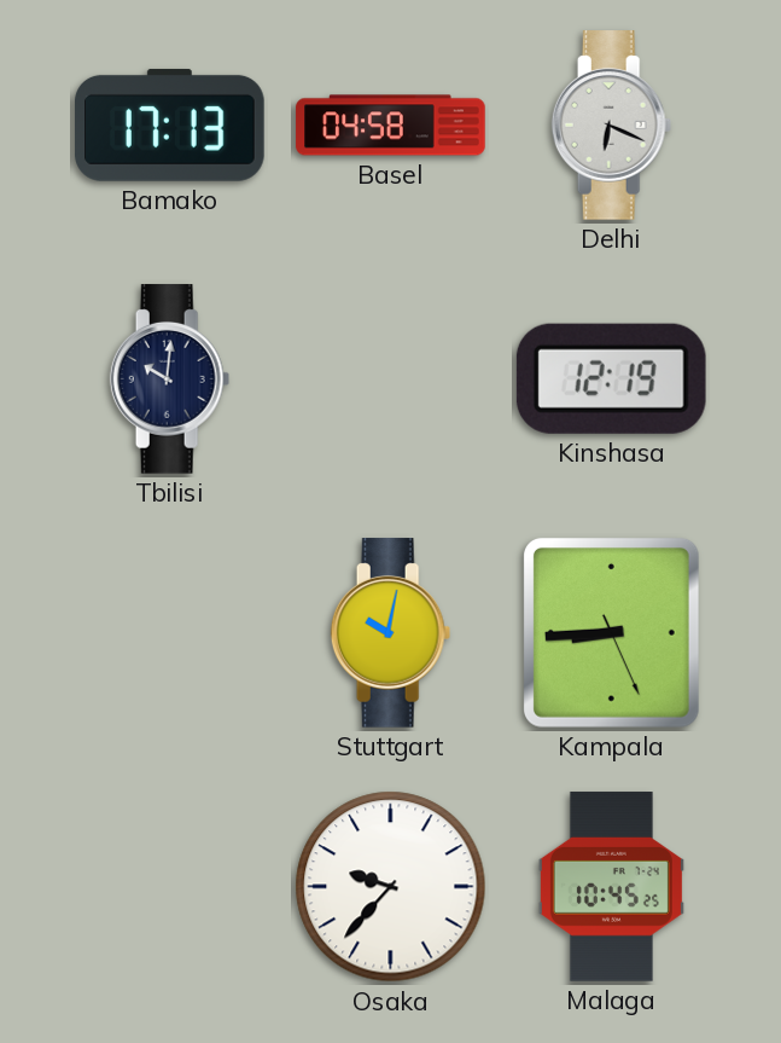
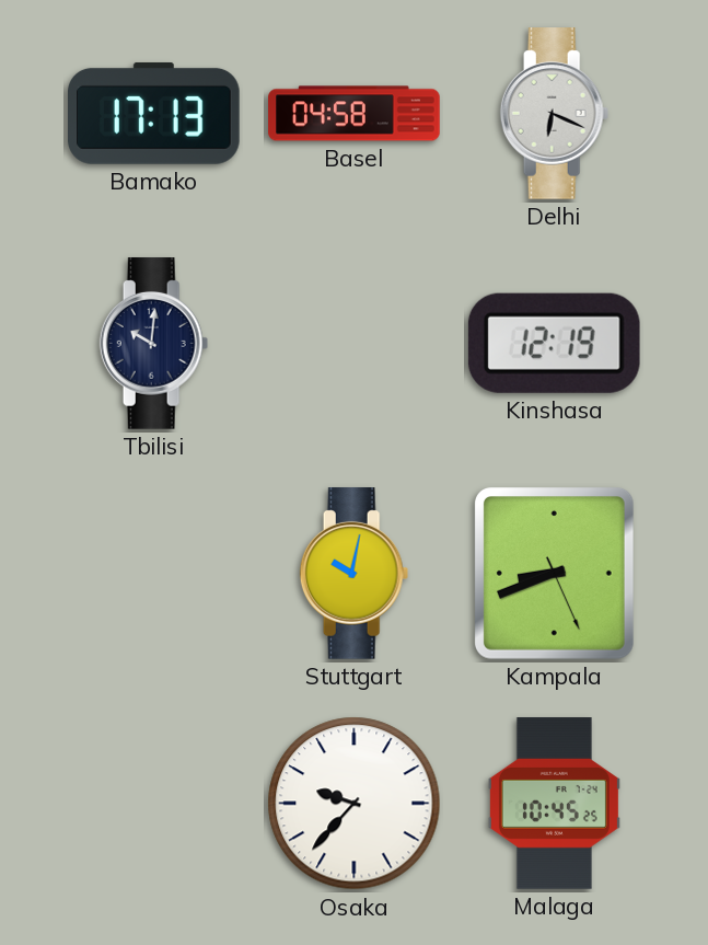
Kampala: 8:44 -> 8:41
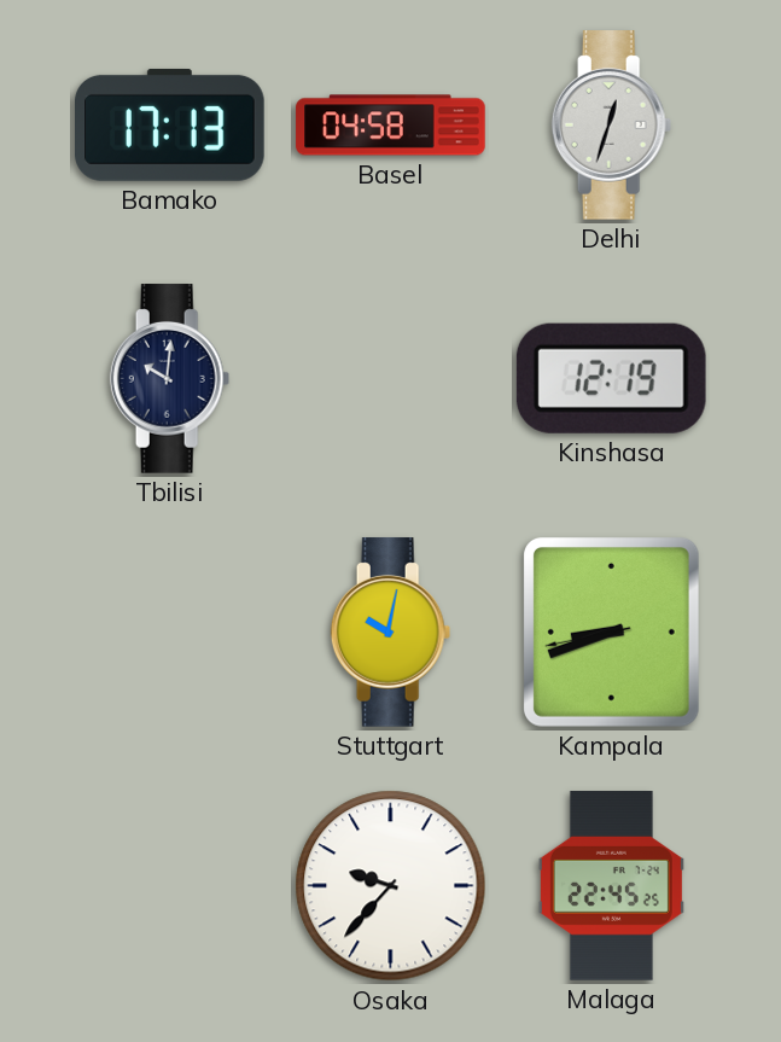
Delhi: 6:19 -> 12:33
Kampala: 8:41:26 -> 8:41:43
Malaga: 10:45 -> 22:45
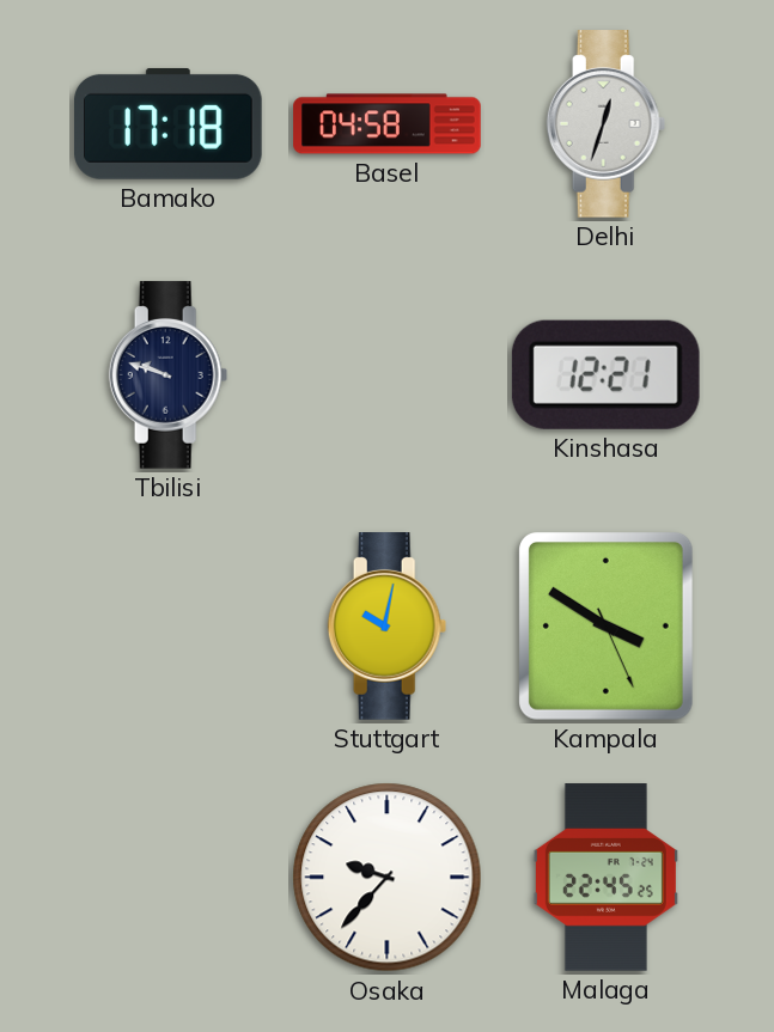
Bamako: 17:13 -> 17:18
Tbilisi: 10:01 -> 9:48
Kinshasa: 12:19 -> 12:21
Kampala: 8:41 -> 3:50
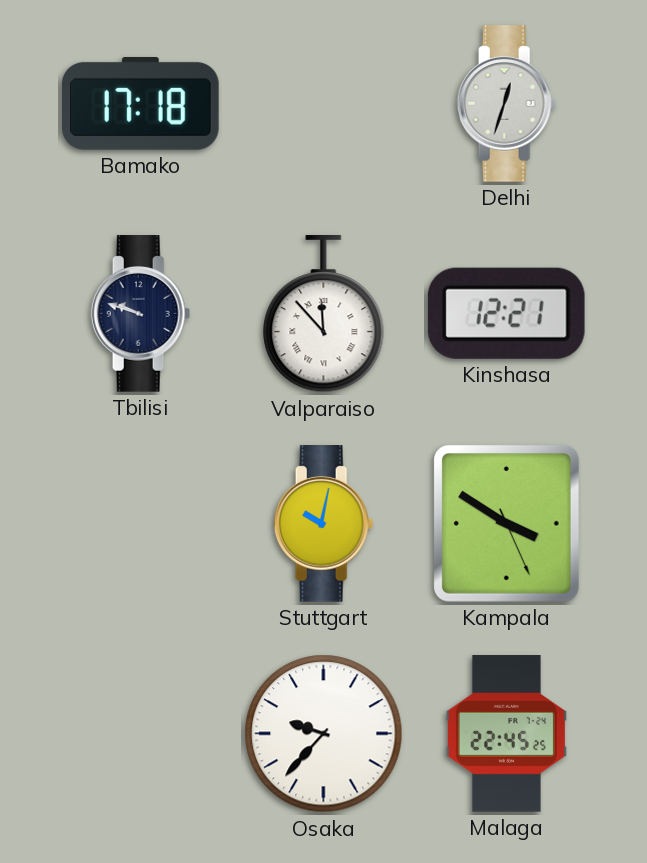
Basel: 04:58 -> none
Valparaiso: none -> 11:53
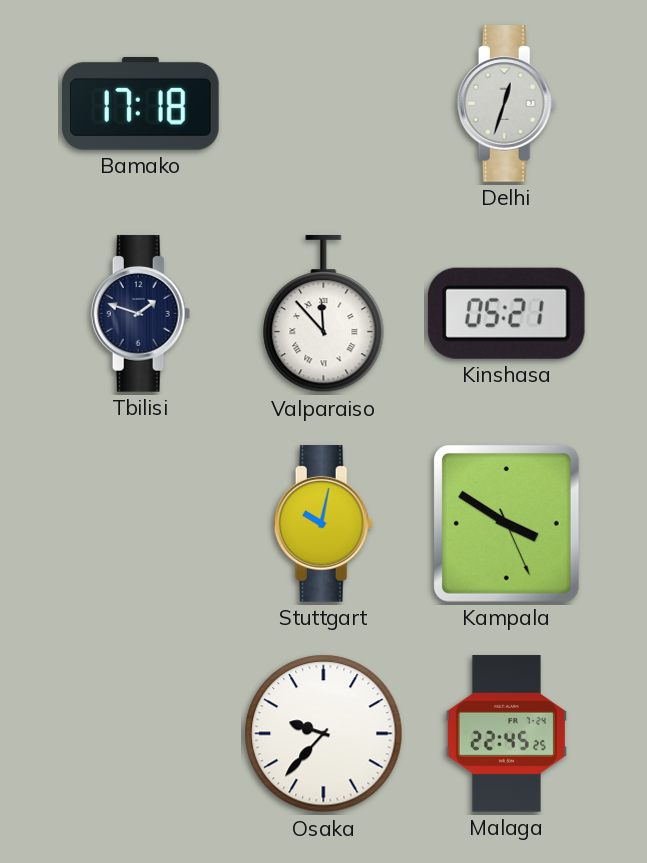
Tbilisi: 9:48 -> 1:48
Kinshasa: 12:21 -> 05:21
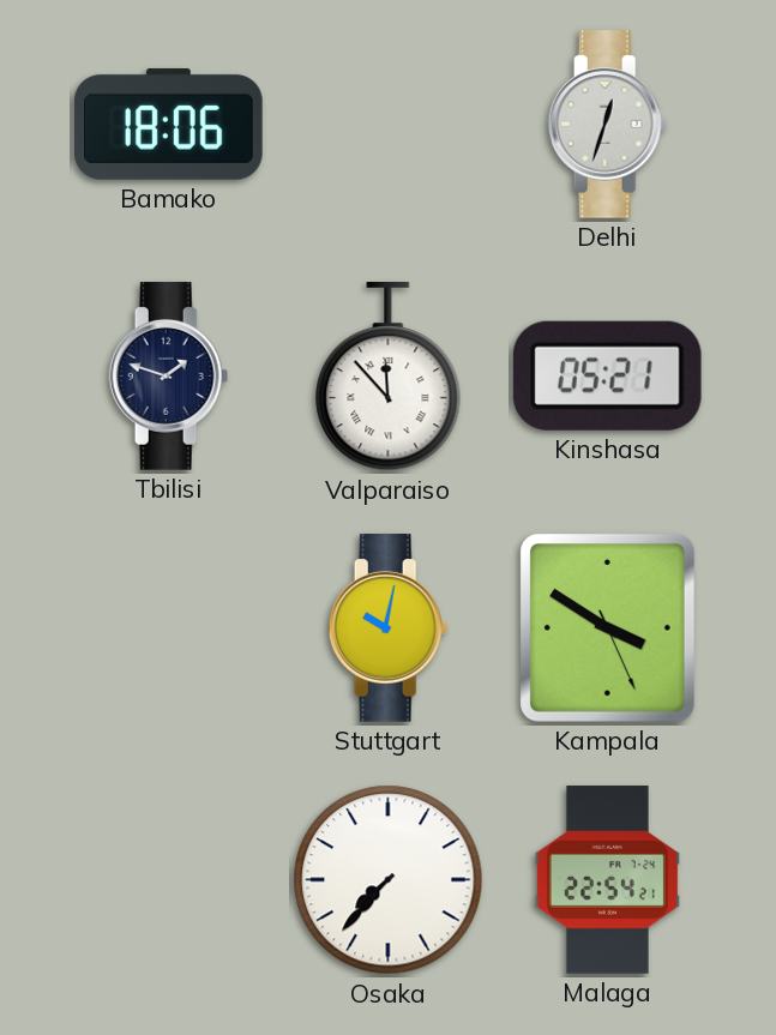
Bamako: 17:18 -> 18:06
Osaka: 9:37 -> 7:37
Malaga: 22:45 -> 22:54
